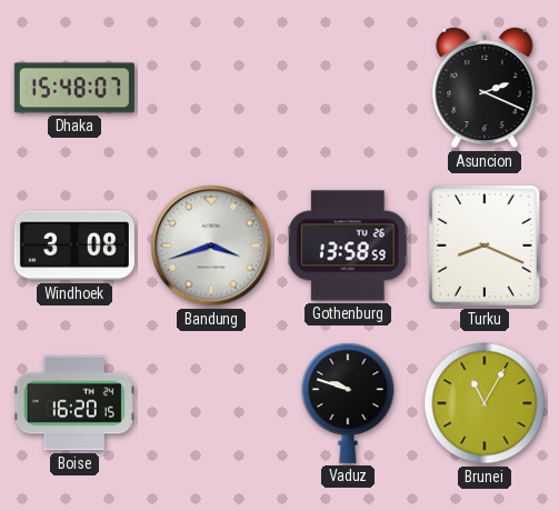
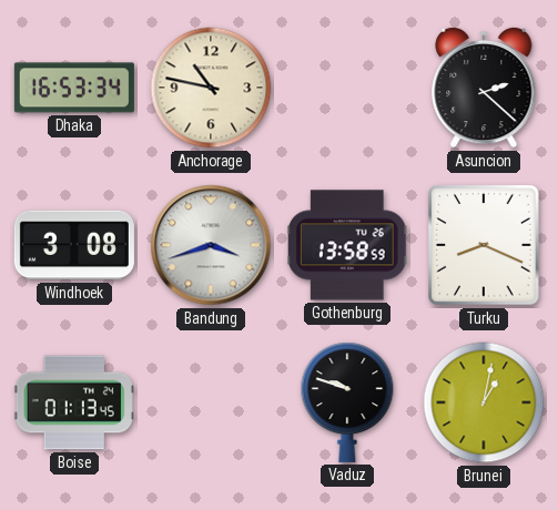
Dhaka: 15:48 -> 16:53
Anchorage: none -> 10:47
Asuncion: 2:19 -> 2:22
Boise: 16:20 -> 01:13
Brunei: 11:05 -> 1:02
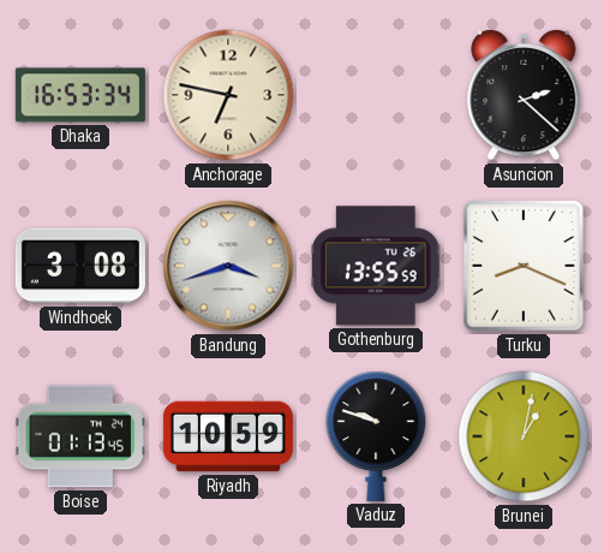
Anchorage: 10:47 -> 6:47
Gothenburg: 13:58 -> 13:55
Riyadh: none -> 10:59
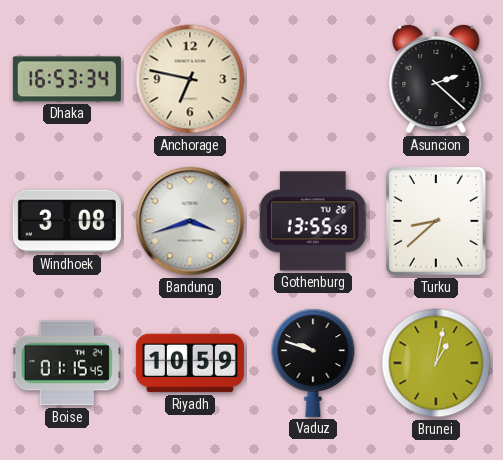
Turku: 8:19 -> 8:38
Boise: 01:13 -> 01:15
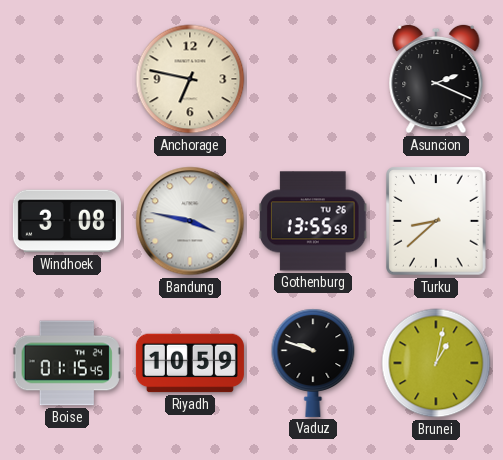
Dhaka: 16:53 -> none
Asuncion: 2:22 -> 2:19
Bandung: 3:42 -> 3:47
